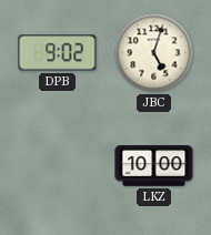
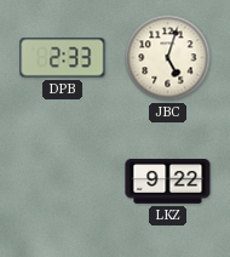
DPB: 9:02 -> 2:33
LKZ: 10:00 -> 9:22
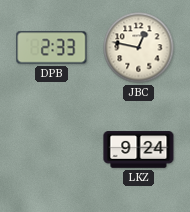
JBC: 5:03 -> 12:47
LKZ: 9:22 -> 9:24
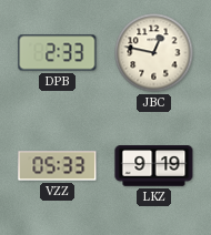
VZZ: none -> 05:33
LKZ: 9:24 -> 9:19
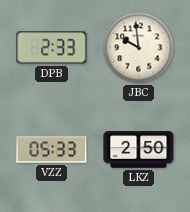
JBC: 12:47 -> 9:59
LKZ: 9:19 -> 2:50
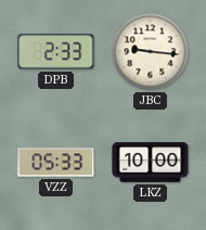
JBC: 9:59 -> 9:16
LKZ: 2:50 -> 10:00
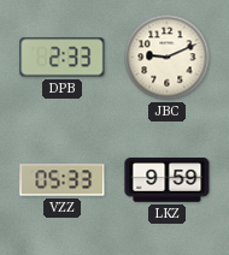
JBC: 9:16 -> 9:11
LKZ: 10:00 -> 9:59
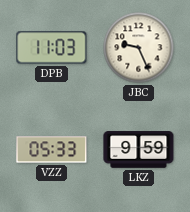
DPB: 2:33 -> 11:03
JBC: 9:11 -> 9:26
